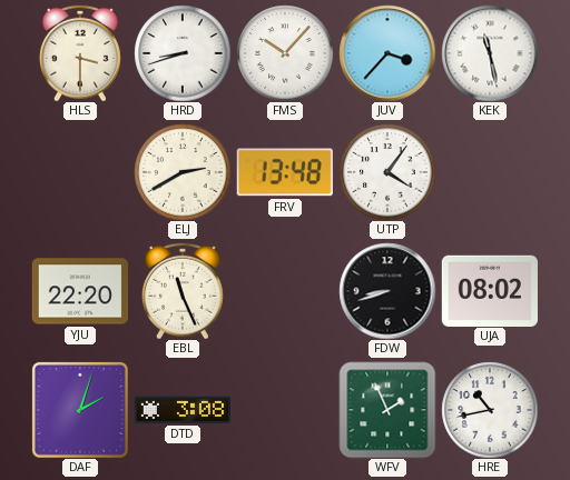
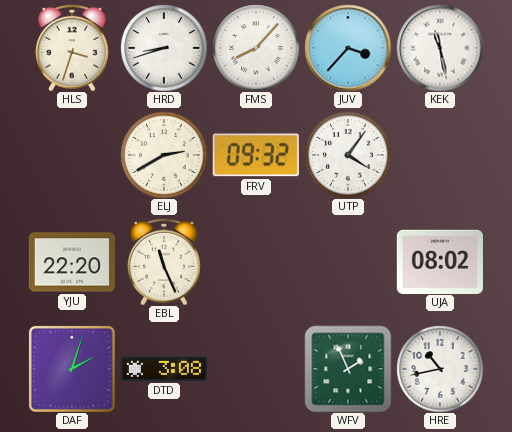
HLS: 3:30 -> 3:33
FMS: 10:07 -> 8:07
FRV: 13:48 -> 09:32
FDW: 8:42 -> none
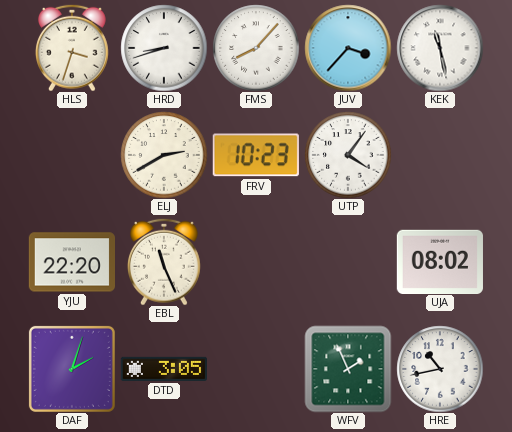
FRV: 09:32 -> 10:23
DTD: 3:08 -> 3:05
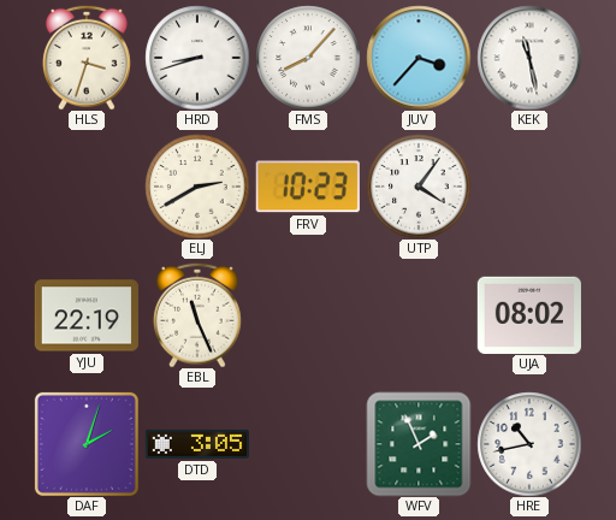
YJU: 22:20 -> 22:19
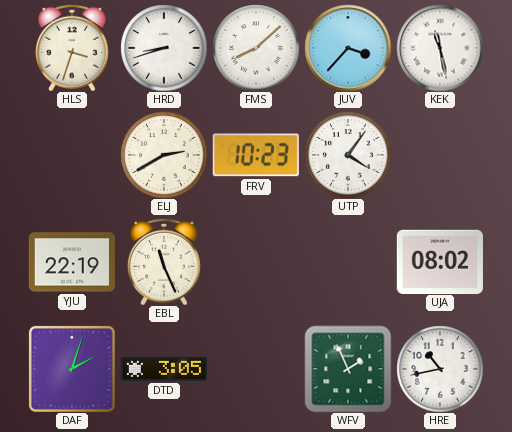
FMS: 8:07 -> 8:08
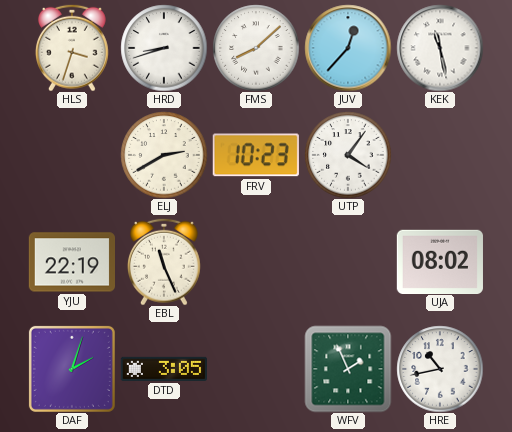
JUV: 3:37 -> 12:37
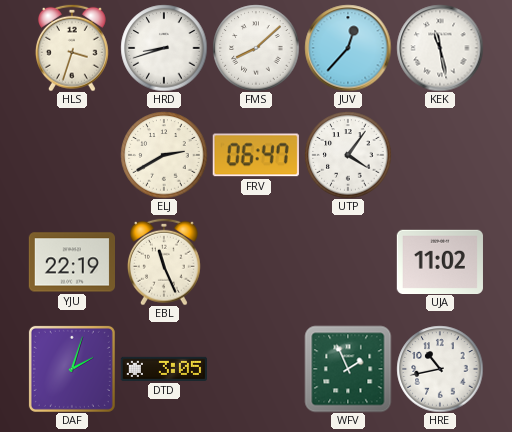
FRV: 10:23 -> 06:47
UJA: 08:02 -> 11:02
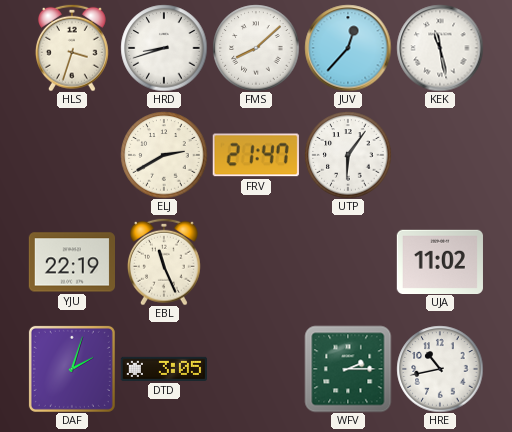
FRV: 06:47 -> 21:47
UTP: 4:06 -> 6:06
WFV: 1:56 -> 2:15
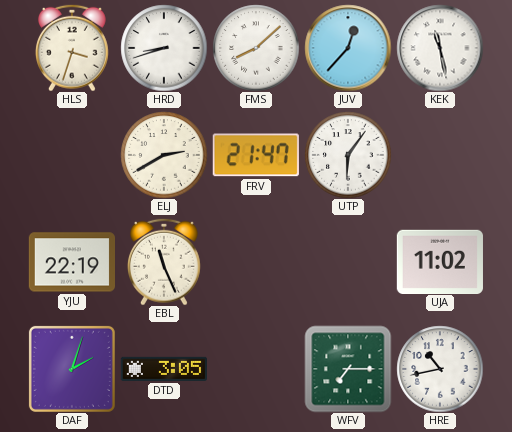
WFV: 2:15 -> 7:15
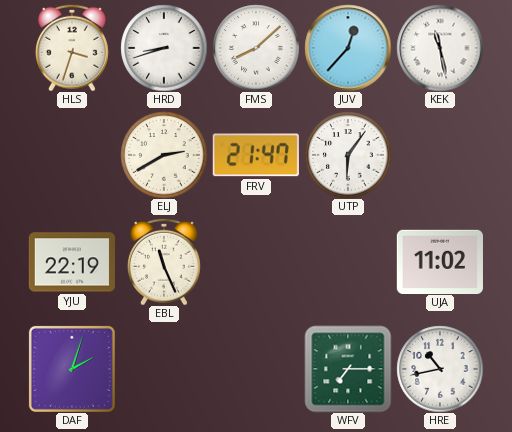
DTD: 3:05 -> none
